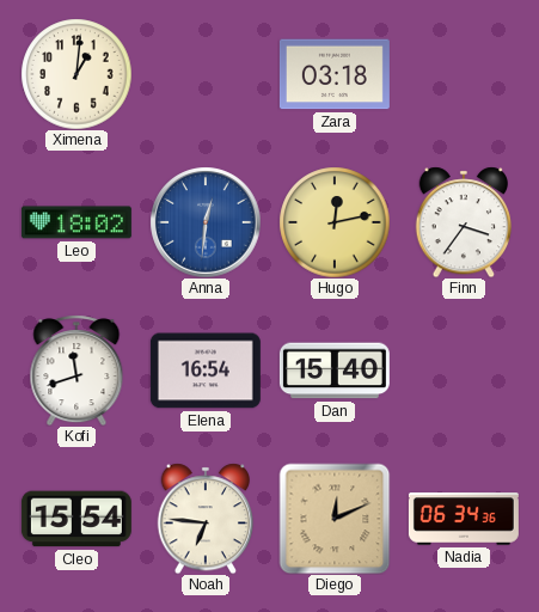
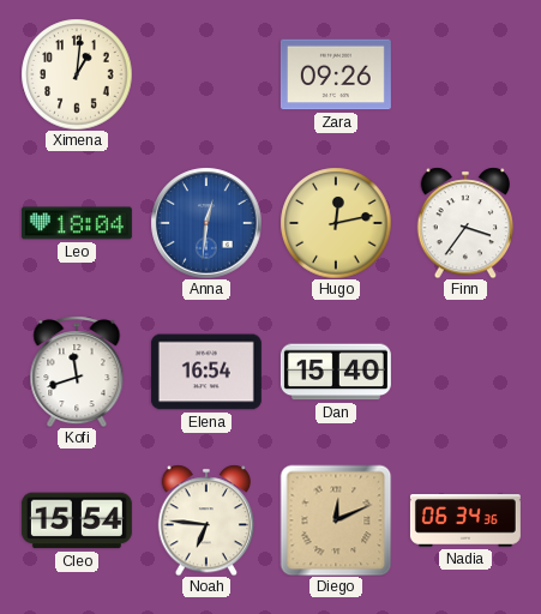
Zara: 03:18 -> 09:26
Leo: 18:02 -> 18:04
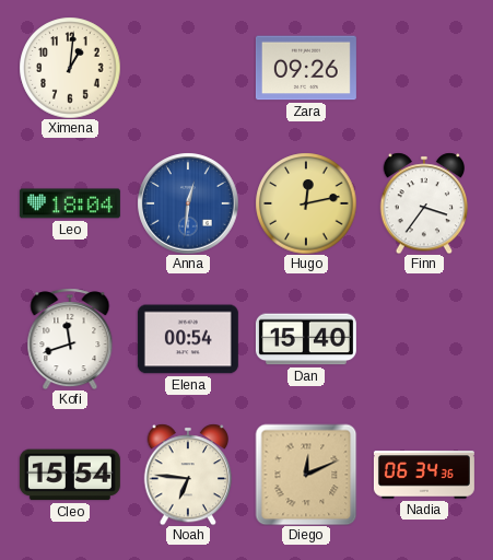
Elena: 16:54 -> 00:54
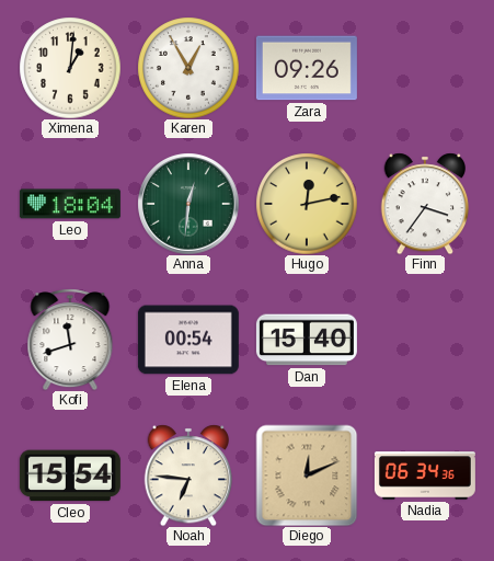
Karen: none -> 12:55
Anna dial: blue -> green
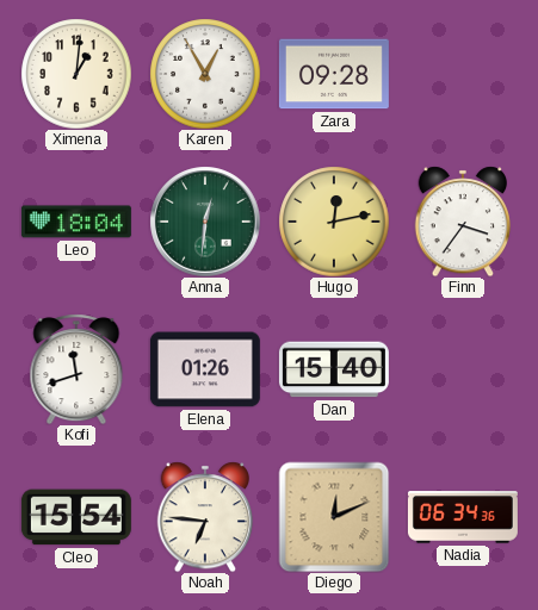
Zara: 09:26 -> 09:28
Elena: 00:54 -> 01:26
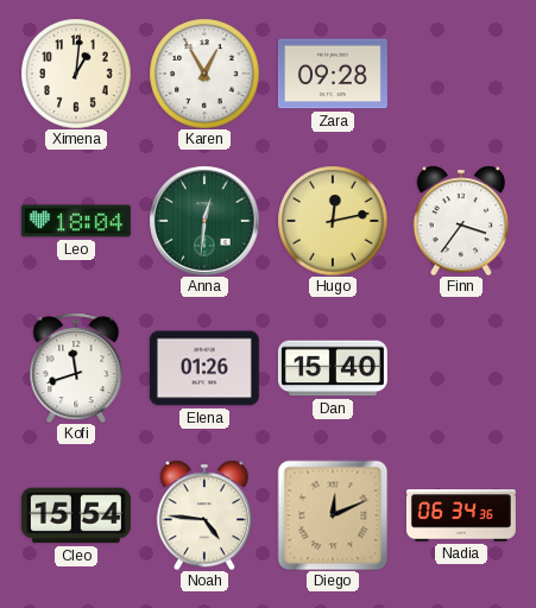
Noah: 6:46 -> 4:46
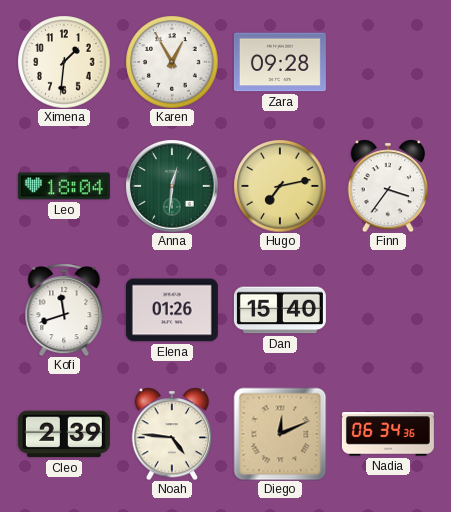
Ximena: 1:01 -> 1:31
Hugo: 12:13 -> 7:13
Cleo: 15:54 -> 2:39
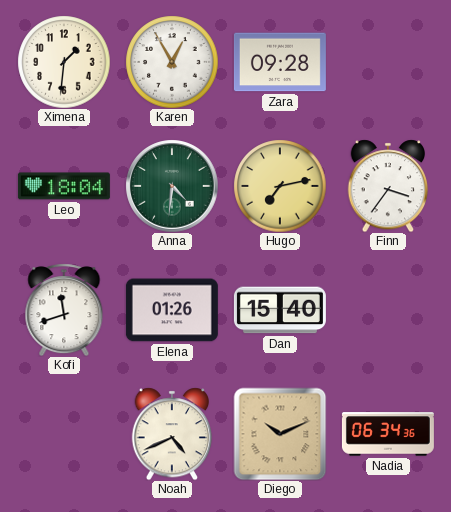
Anna: 12:31 -> 4:31
Cleo: 2:39 -> none
Noah: 4:46 -> 4:41
Diego: 12:11 -> 10:11
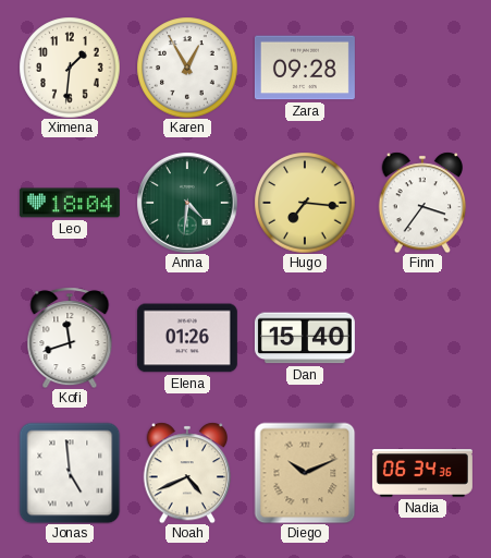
Hugo: 7:13 -> 7:16
Jonas: none -> 4:59
